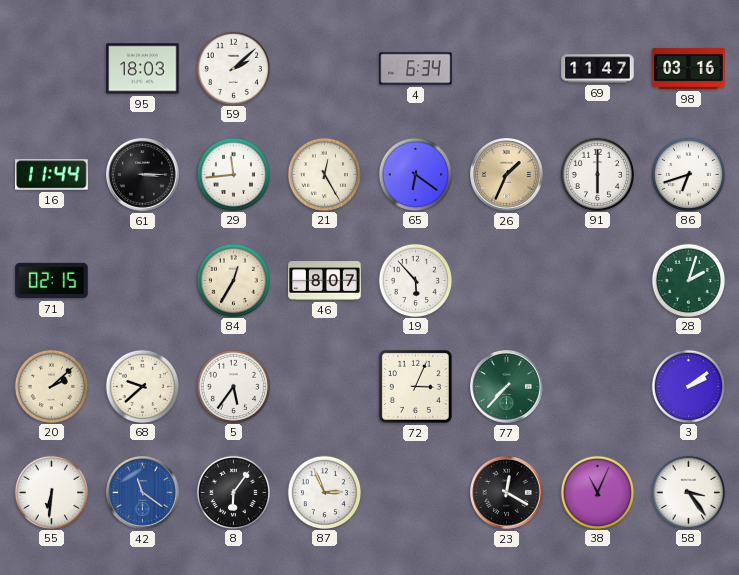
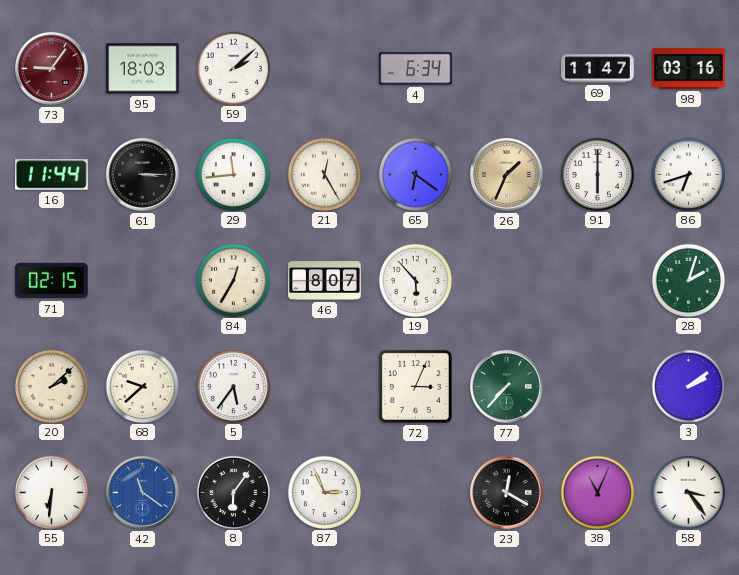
73: none -> 9:06
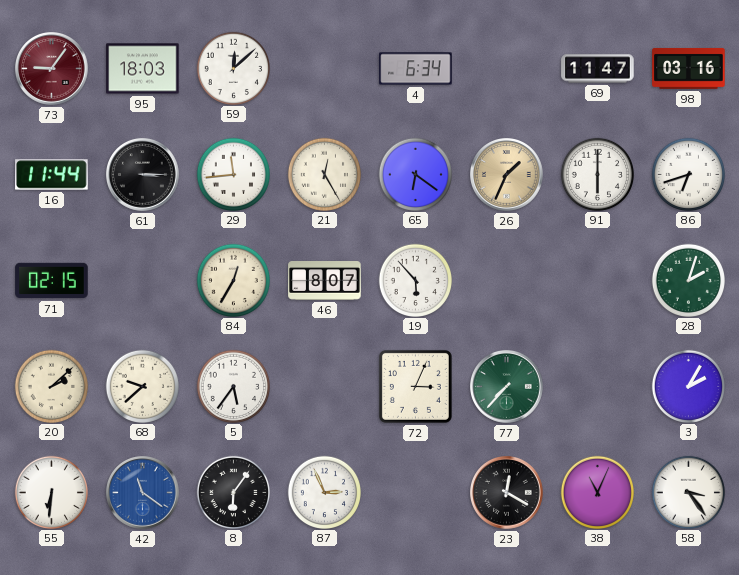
59: 2:08 -> 12:08
3: 2:09 -> 2:05
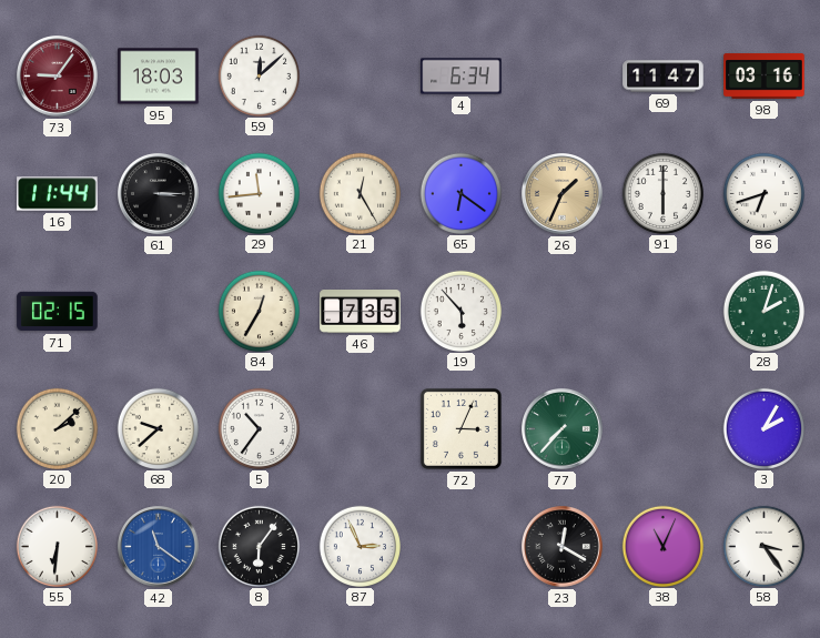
46: 8:07 -> 7:35
5: 5:36 -> 10:36
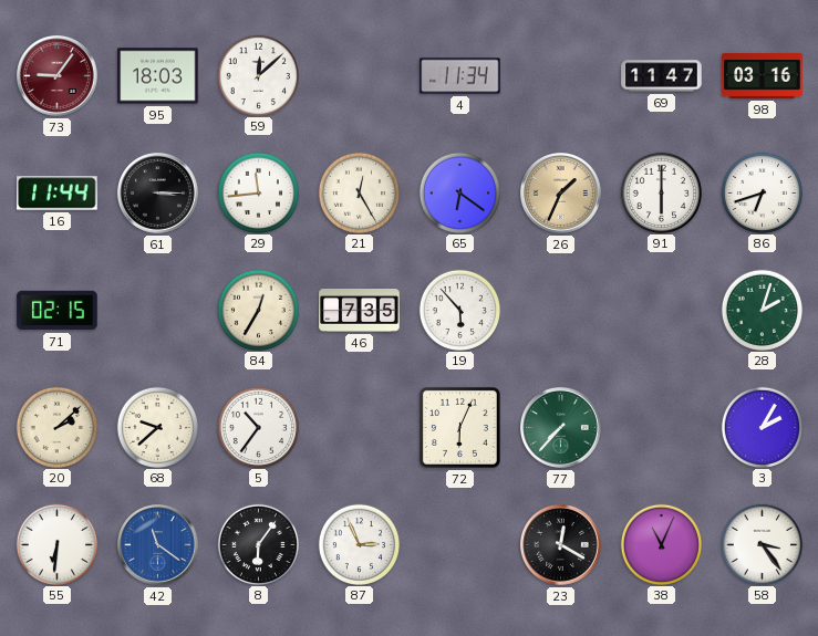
4: 6:34 -> 11:34
72: 3:04 -> 6:04
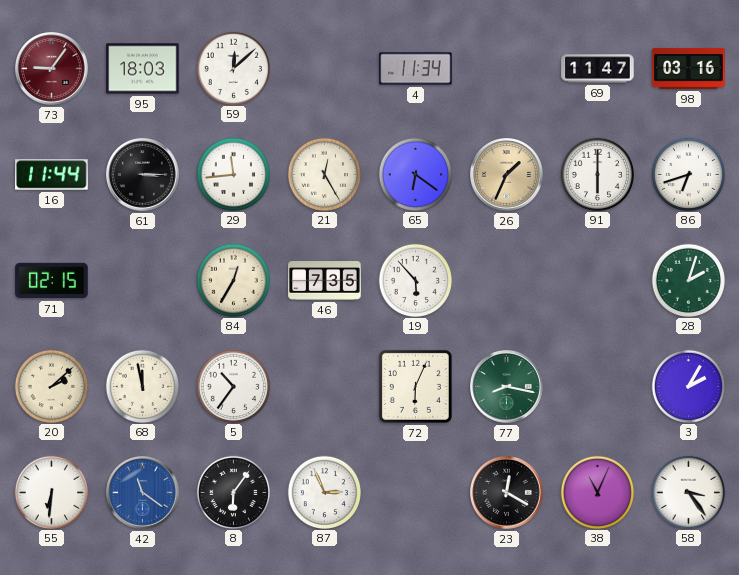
68: 9:38 -> 11:58
77: 7:37 -> 8:17
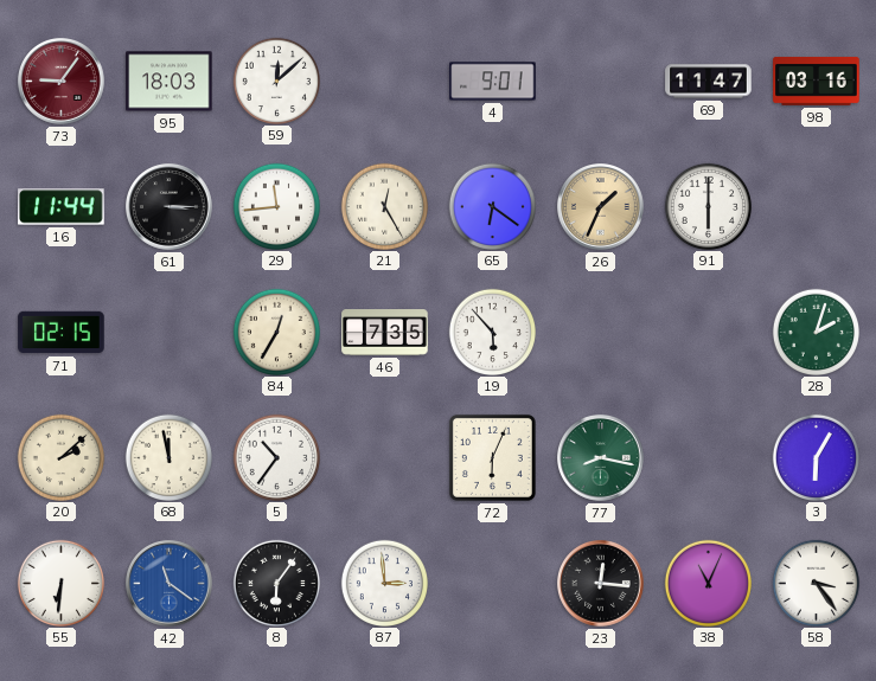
4: 11:34 -> 9:01
86: 6:42 -> none
3: 2:05 -> 6:05
87: 2:56 -> 2:59
23: 12:20 -> 12:16
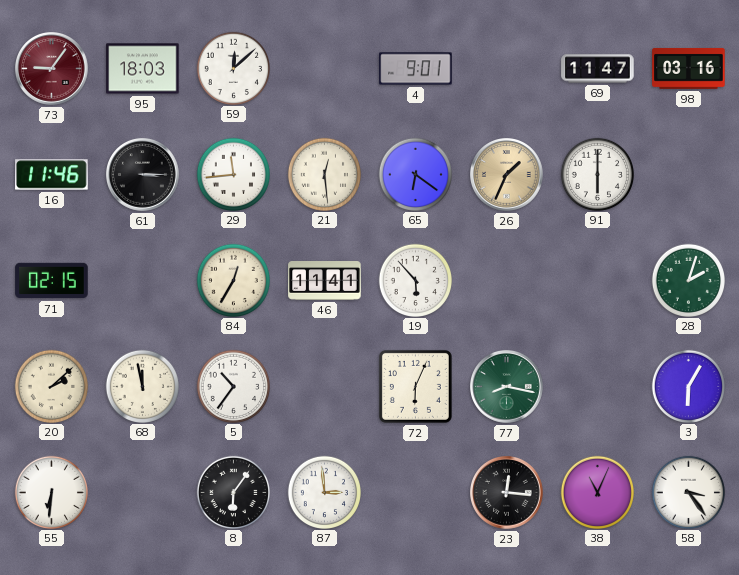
16: 11:44 -> 11:46
21: 12:25 -> 12:29
46: 7:35 -> 11:41
42: 11:21 -> none
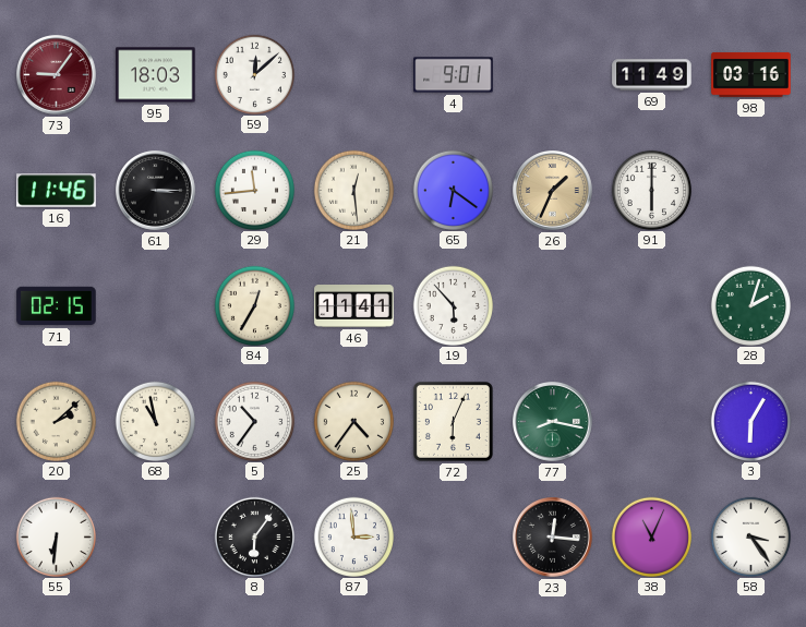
69: 11:47 -> 11:49
68: 11:58 -> 10:58
25: none -> 4:36
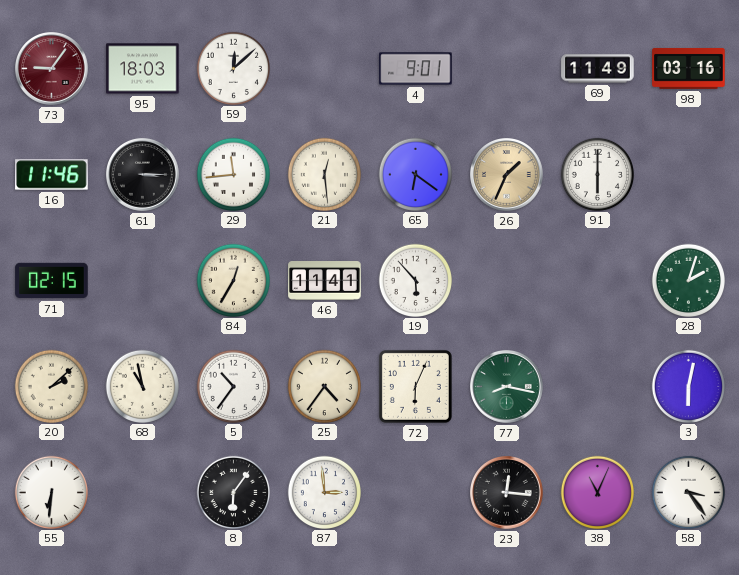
3: 6:05 -> 6:02
